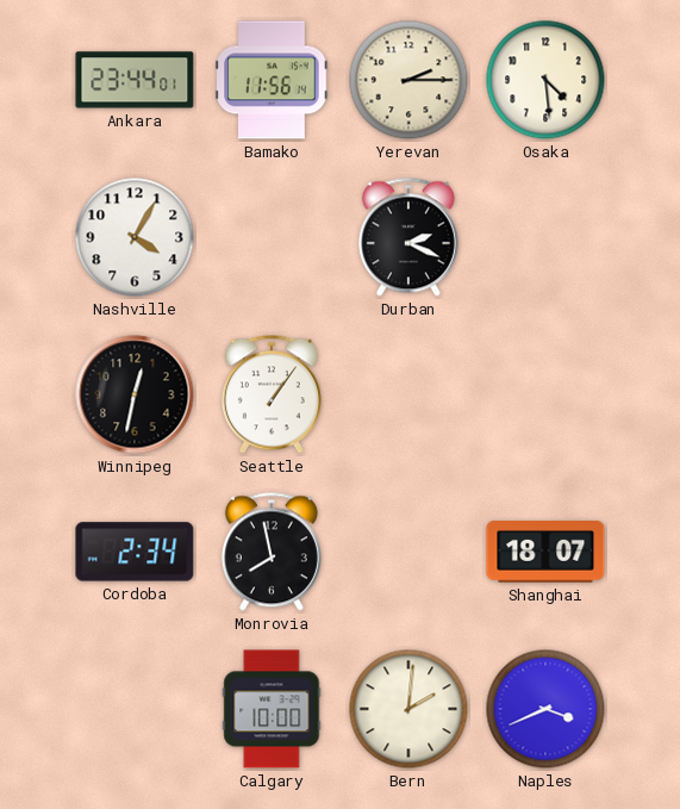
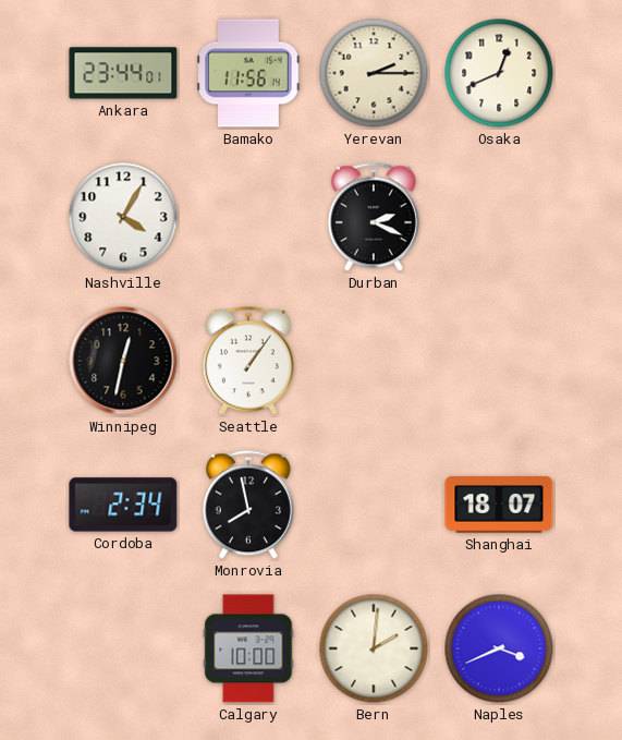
Osaka: 4:29 -> 12:41
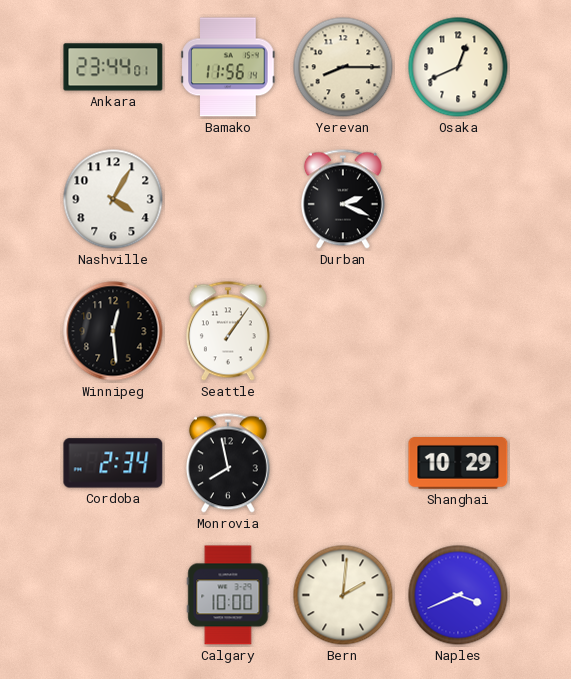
Yerevan: 2:15 -> 8:15
Winnipeg: 12:32 -> 12:29
Shanghai: 18:07 -> 10:29
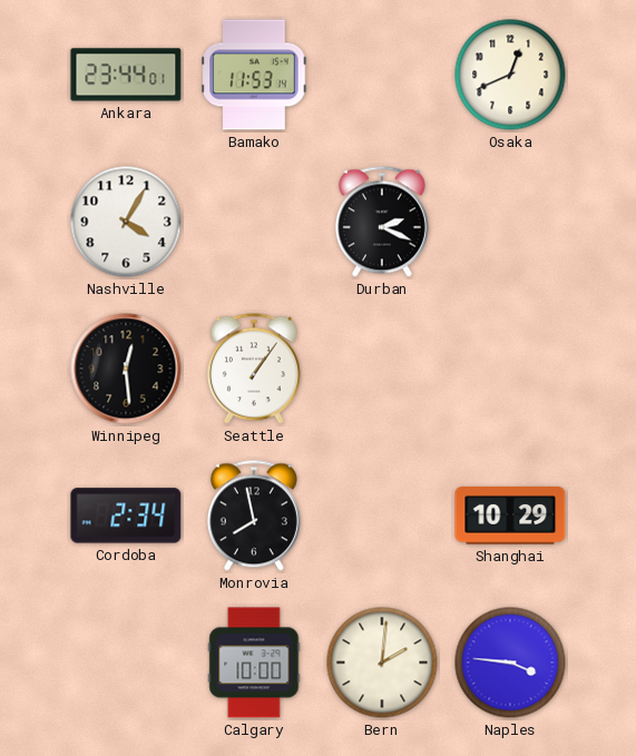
Bamako: 11:56 -> 11:53
Yerevan: 8:15 -> none
Naples: 3:41 -> 3:46
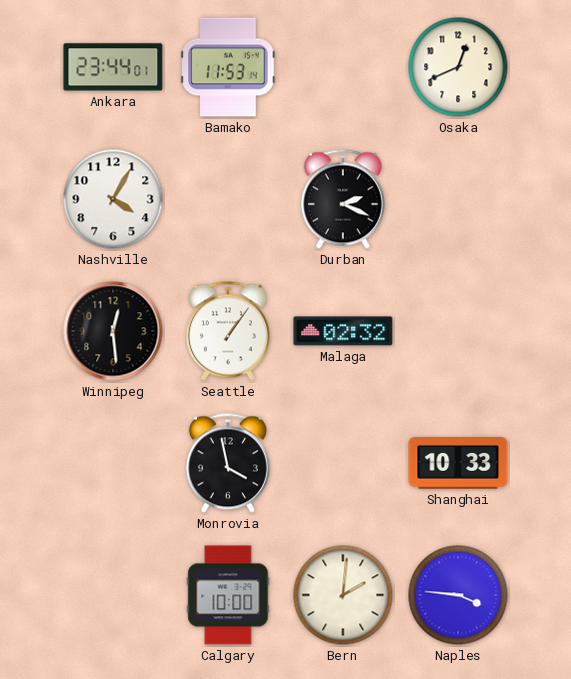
Malaga: none -> 02:32
Cordoba: 2:34 -> none
Monrovia: 7:58 -> 3:58
Shanghai: 10:29 -> 10:33
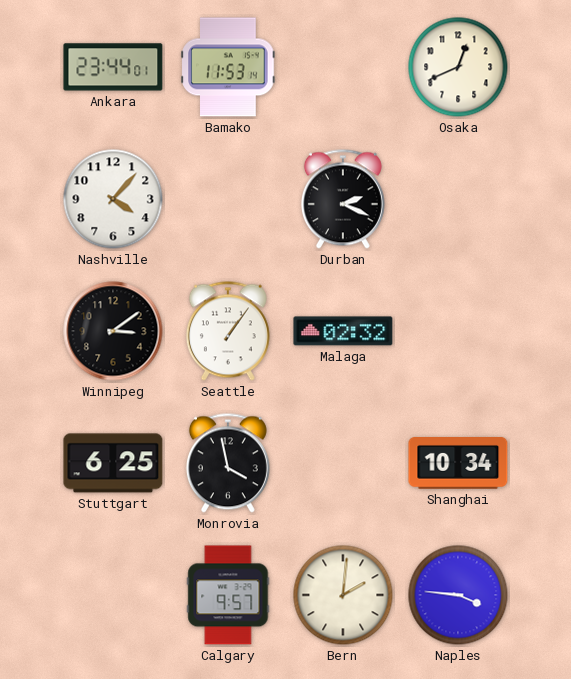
Nashville: 4:05 -> 4:07
Winnipeg: 12:29 -> 3:09
Stuttgart: none -> 6:25
Shanghai: 10:33 -> 10:34
Calgary: 10:00 -> 9:57
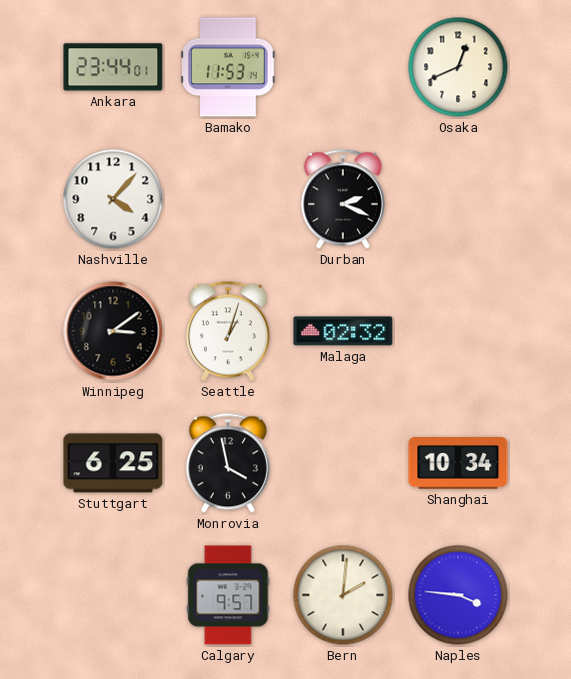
Seattle: 1:06 -> 1:03
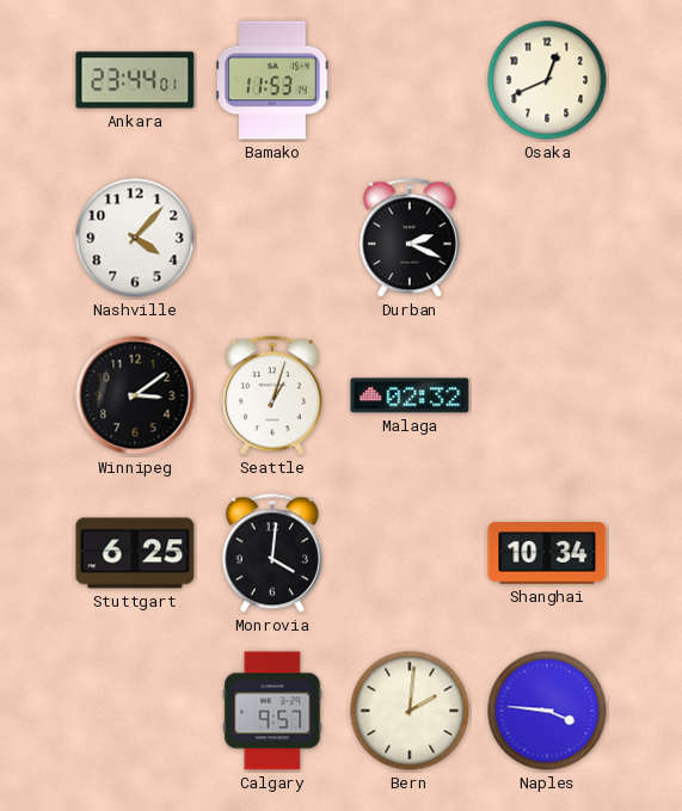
Monrovia: 3:58 -> 4:01
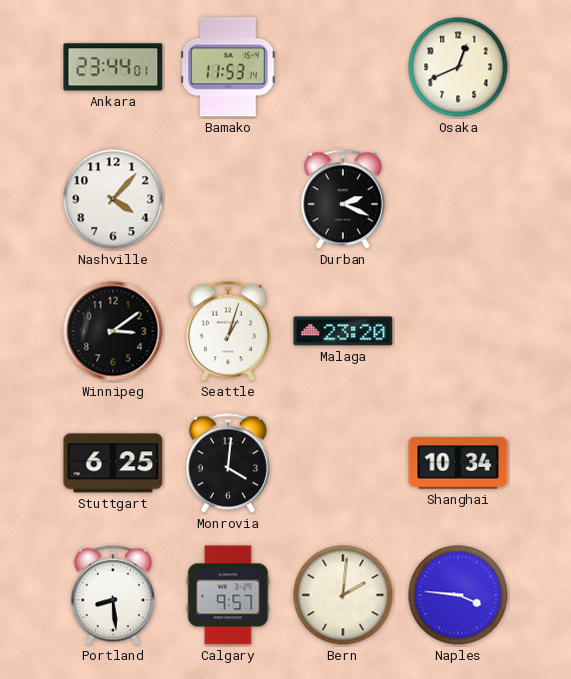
Malaga: 02:32 -> 23:20
Portland: none -> 8:29
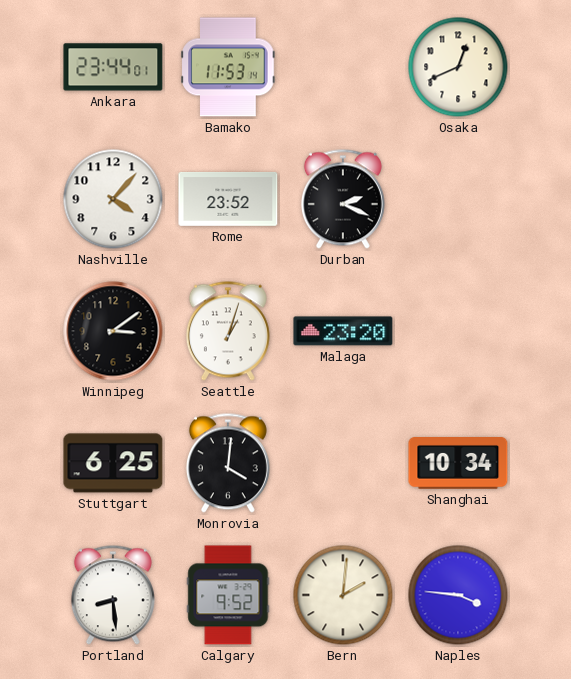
Rome: none -> 23:52
Calgary: 9:57 -> 9:52
